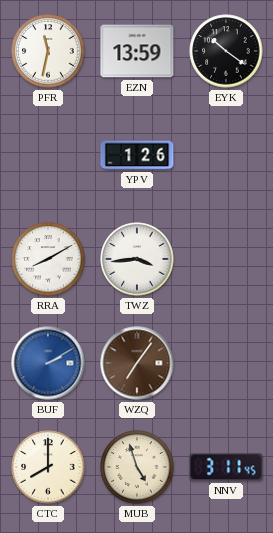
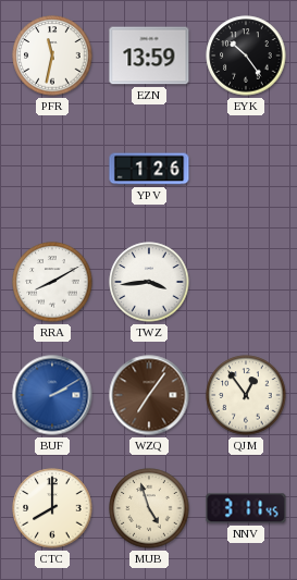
EYK: 10:21 -> 10:24
QJM: none -> 12:54
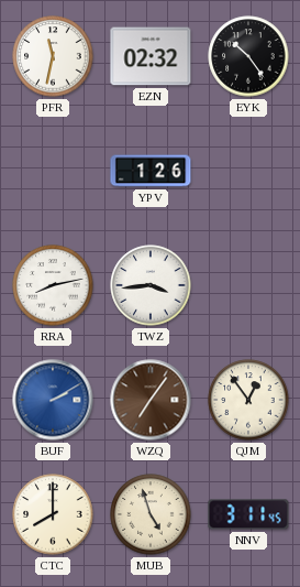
EZN: 13:59 -> 02:32
RRA: 8:10 -> 8:13
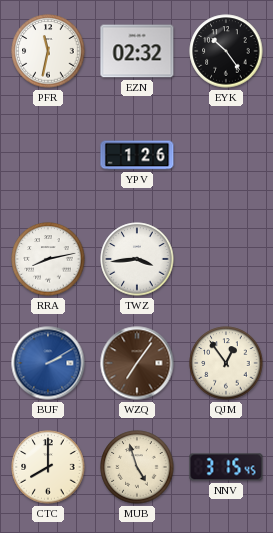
NNV: 3:11 -> 3:15
